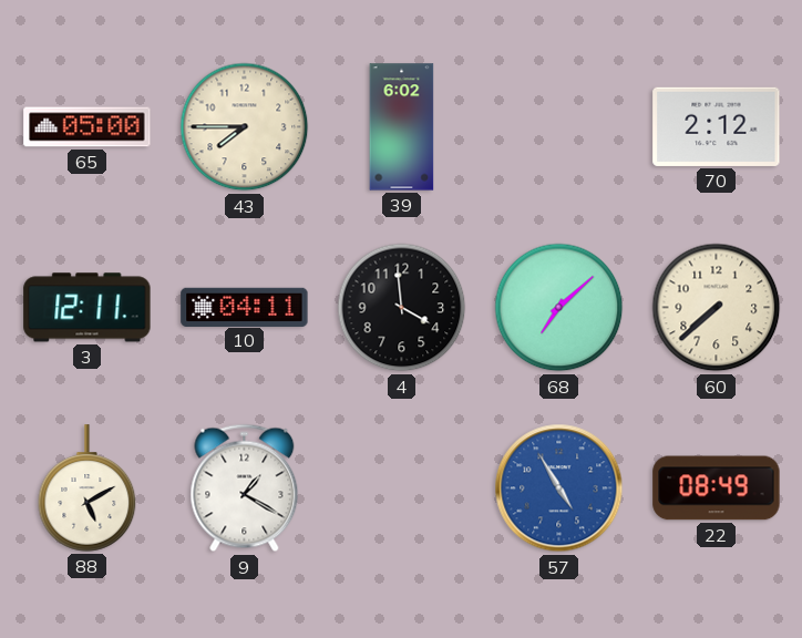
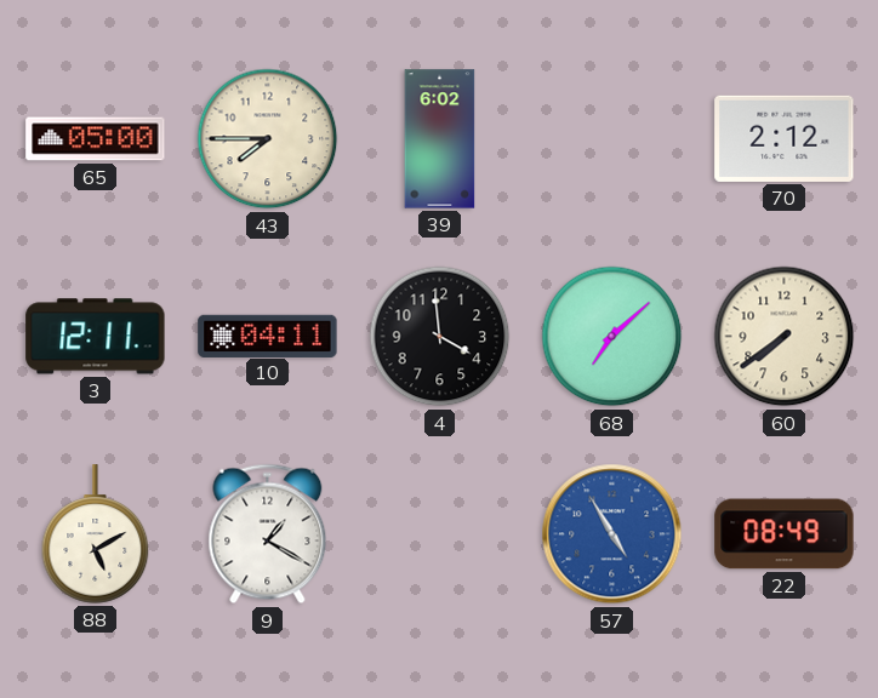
60: 7:38 -> 7:39
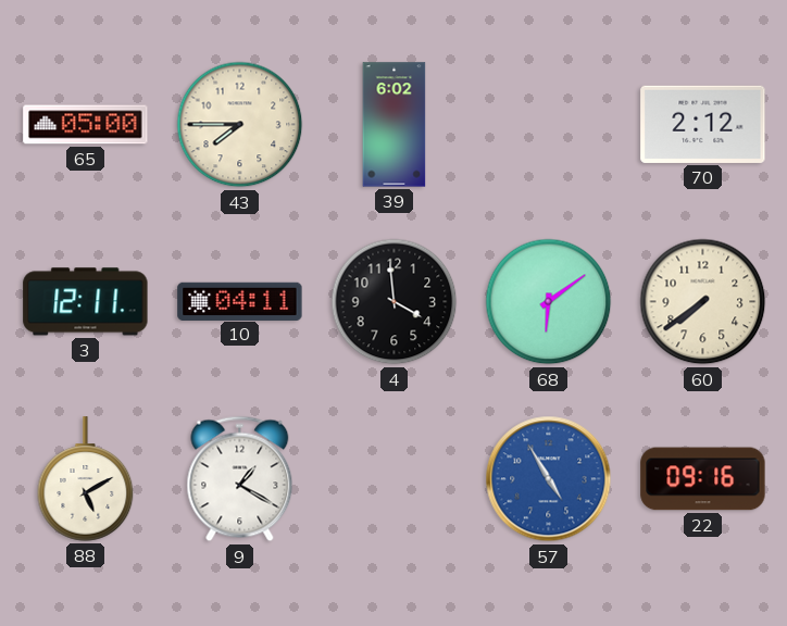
68: 7:08 -> 6:09
22: 08:49 -> 09:16
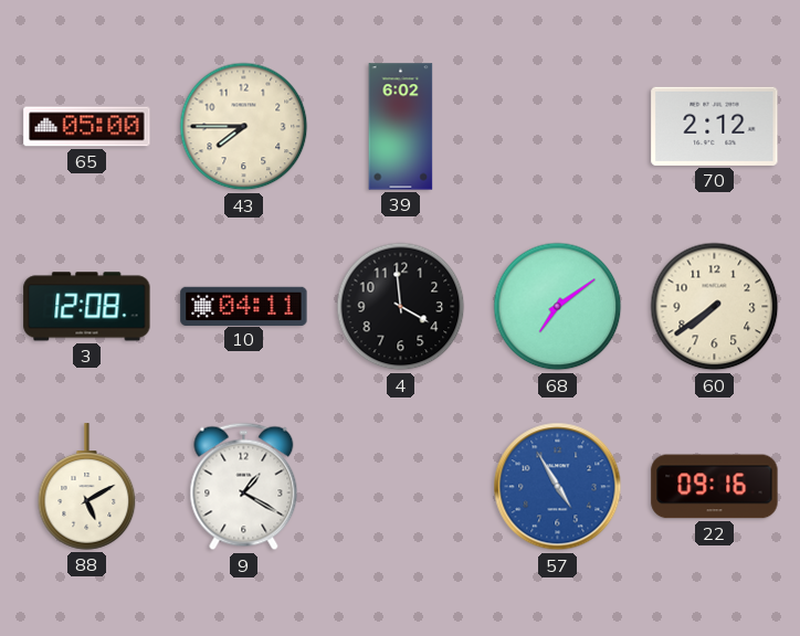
3: 12:11 -> 12:08
68: 6:09 -> 7:09
